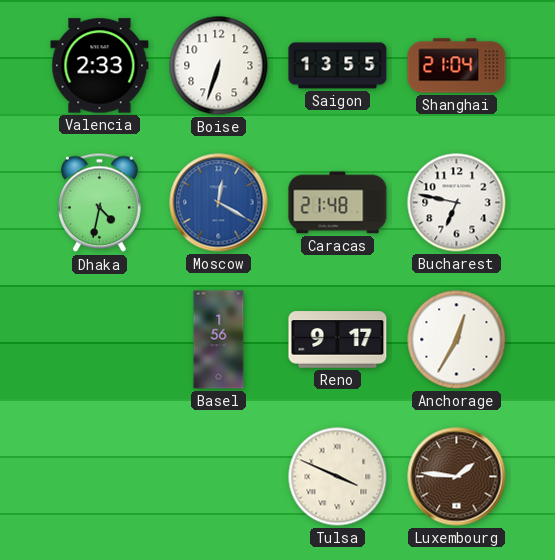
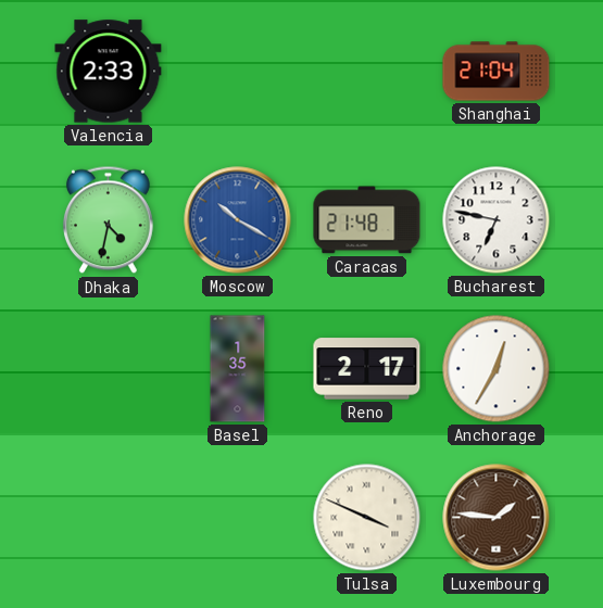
Boise: 6:33 -> none
Saigon: 13:55 -> none
Moscow: 12:20 -> 10:20
Basel: 1:56 -> 1:35
Reno: 9:17 -> 2:17
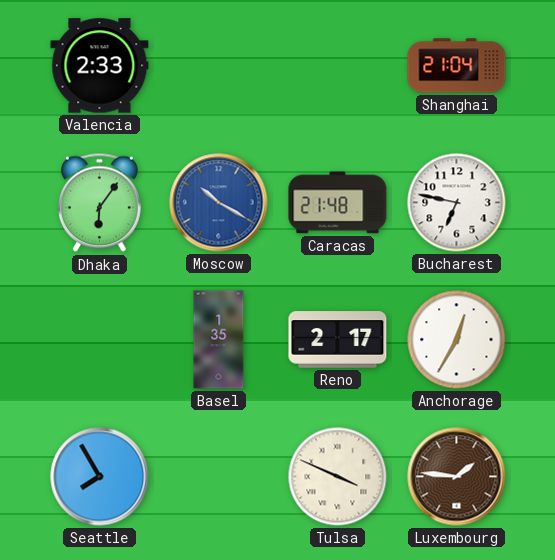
Dhaka: 4:32 -> 6:06
Seattle: none -> 7:55
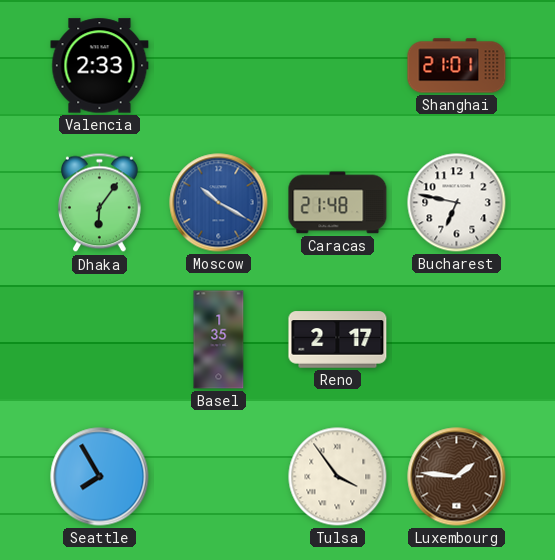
Shanghai: 21:04 -> 21:01
Anchorage: 12:35 -> none
Tulsa: 3:49 -> 3:54
